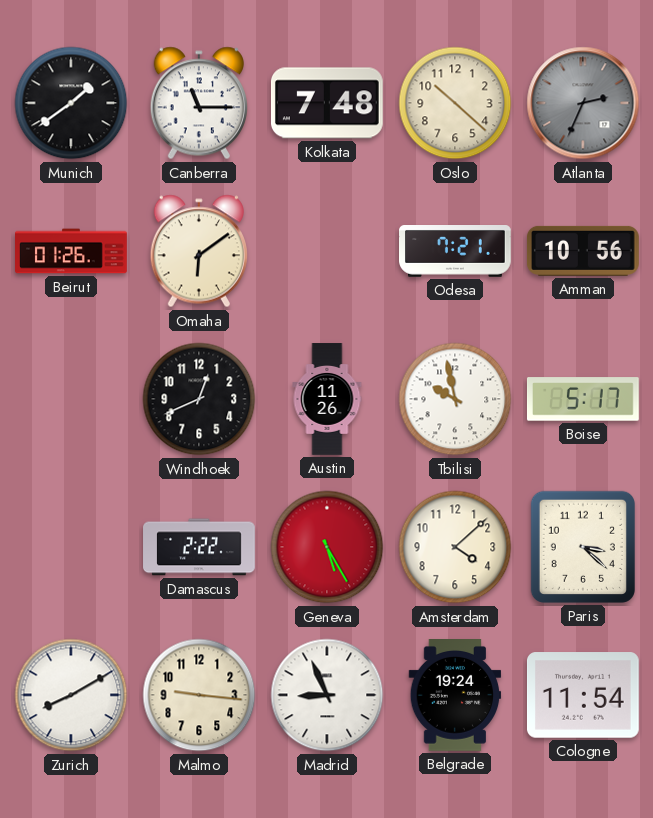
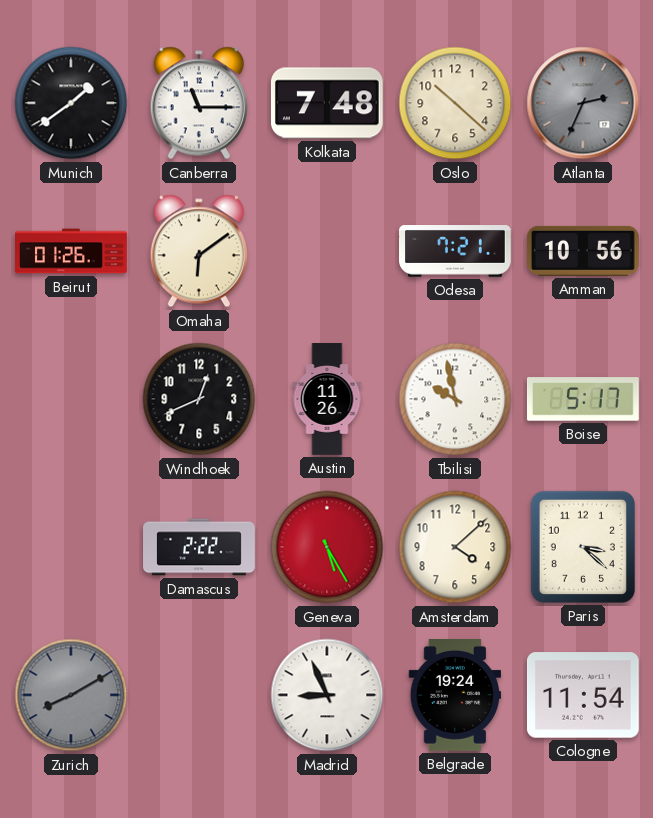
Zurich dial: white -> grey
Malmo: 9:16 -> none
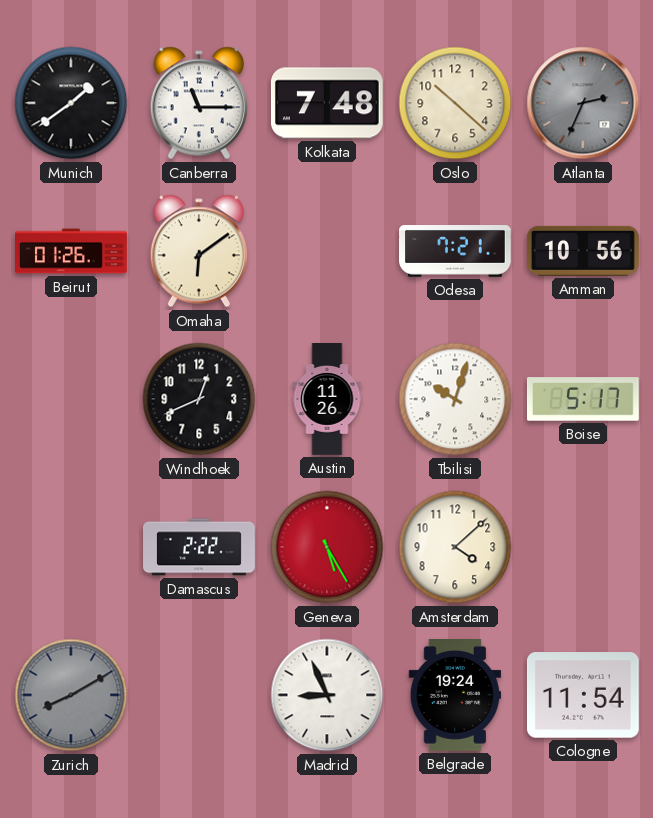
Tbilisi: 9:58 -> 10:03
Paris: 3:22 -> none
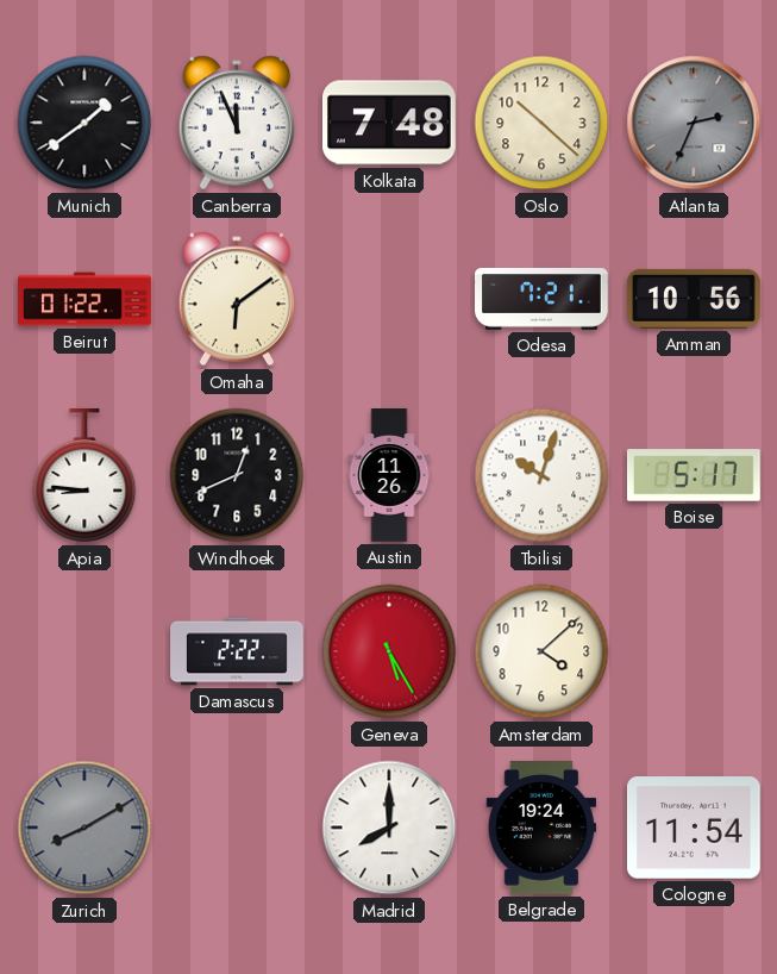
Canberra: 11:15 -> 11:56
Beirut: 01:26 -> 01:22
Apia: none -> 8:46
Madrid: 8:56 -> 8:00
